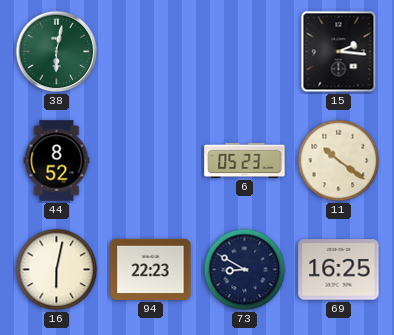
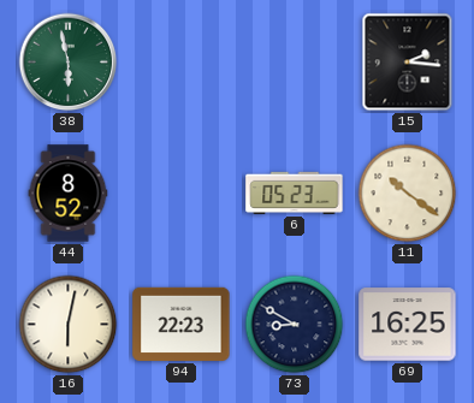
38: 6:02 -> 5:58
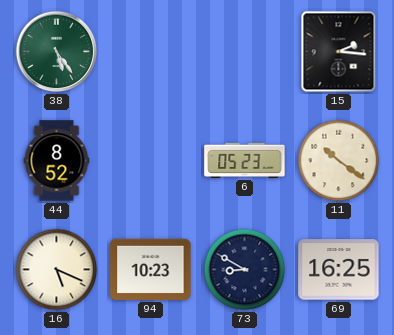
38: 5:58 -> 5:24
16: 6:02 -> 5:19
94: 22:23 -> 10:23
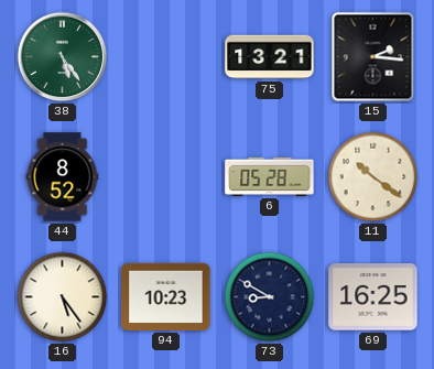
75: none -> 13:21
6: 05:23 -> 05:28
16: 5:19 -> 5:24
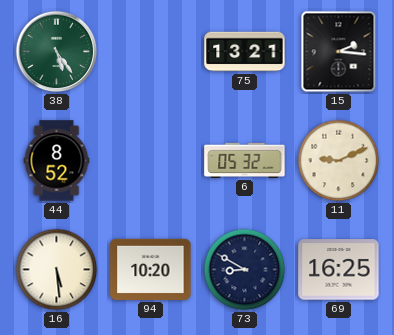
6: 05:28 -> 05:32
11: 10:21 -> 9:11
16: 5:24 -> 5:29
94: 10:23 -> 10:20
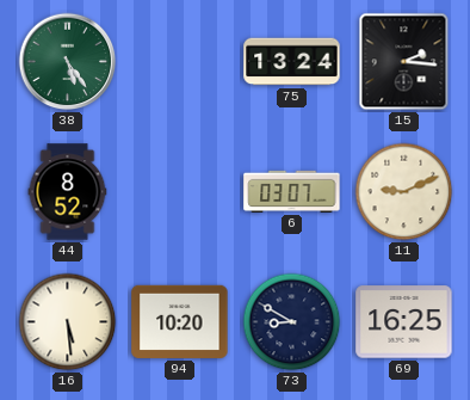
75: 13:21 -> 13:24
6: 05:32 -> 03:07
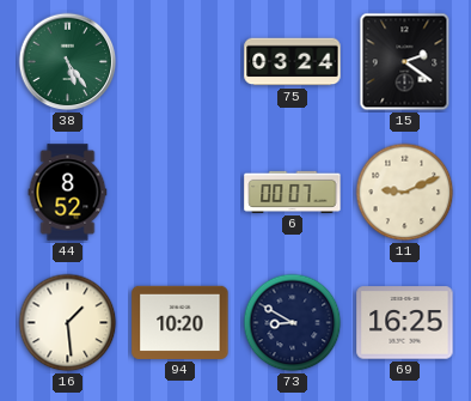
75: 13:24 -> 03:24
15: 2:16 -> 2:21
6: 03:07 -> 00:07
16: 5:29 -> 1:29
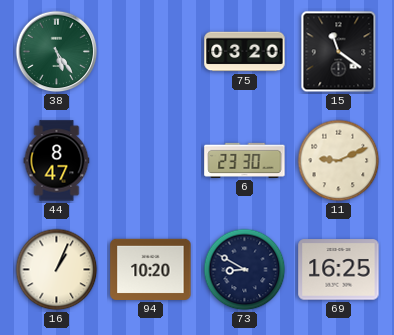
75: 03:24 -> 03:20
15: 2:21 -> 11:21
44: 8:52 -> 8:47
6: 00:07 -> 23:30
16: 1:29 -> 1:04
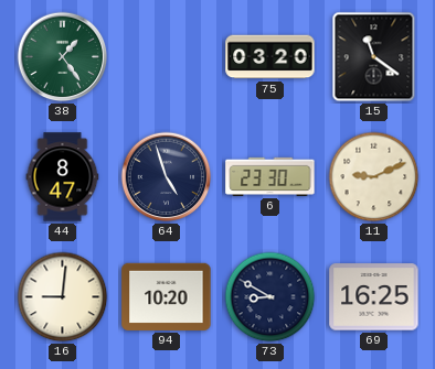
38: 5:24 -> 1:24
64: none -> 4:57
16: 1:04 -> 9:01
